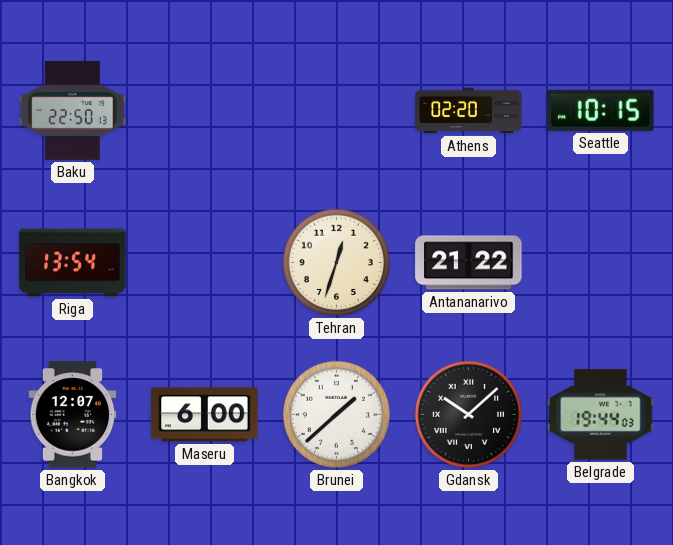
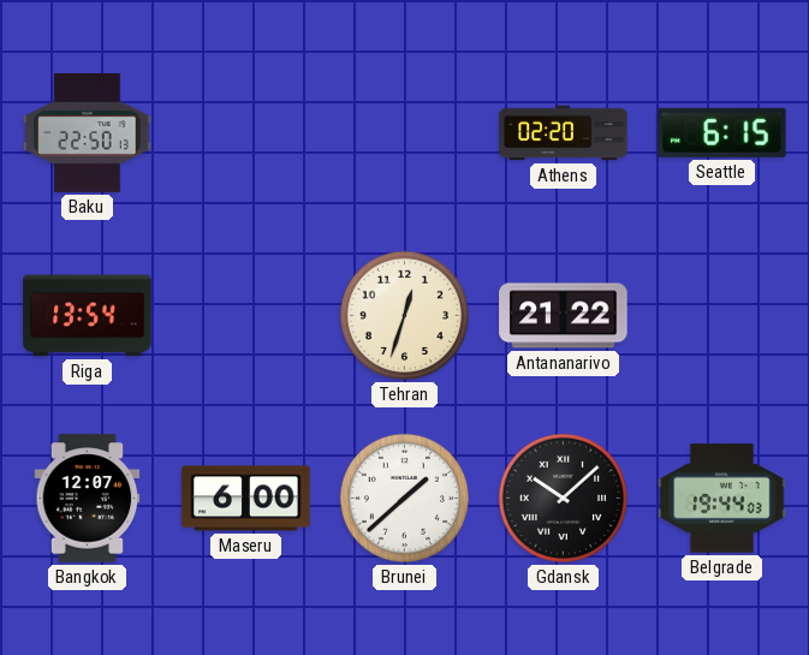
Seattle: 10:15 -> 6:15
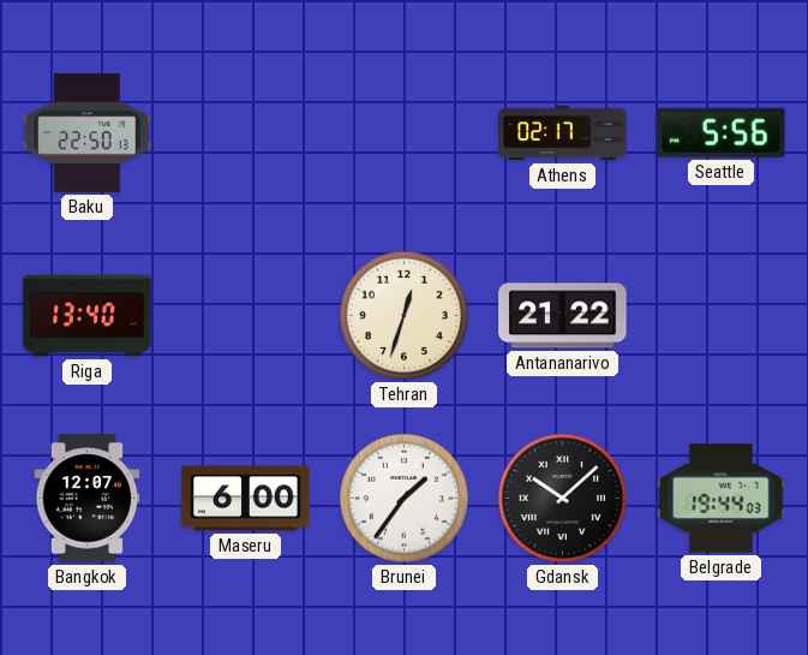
Athens: 02:20 -> 02:17
Seattle: 6:15 -> 5:56
Riga: 13:54 -> 13:40
Brunei: 1:38 -> 1:36
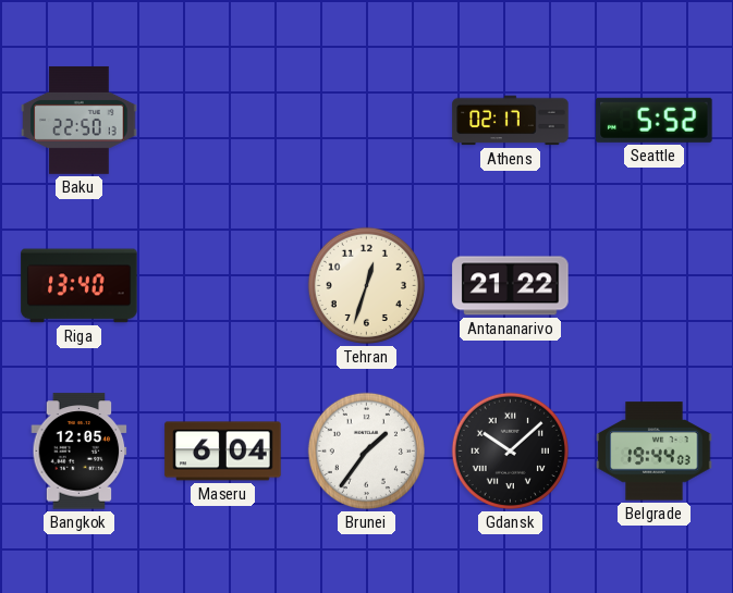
Seattle: 5:56 -> 5:52
Bangkok: 12:07 -> 12:05
Maseru: 6:00 -> 6:04
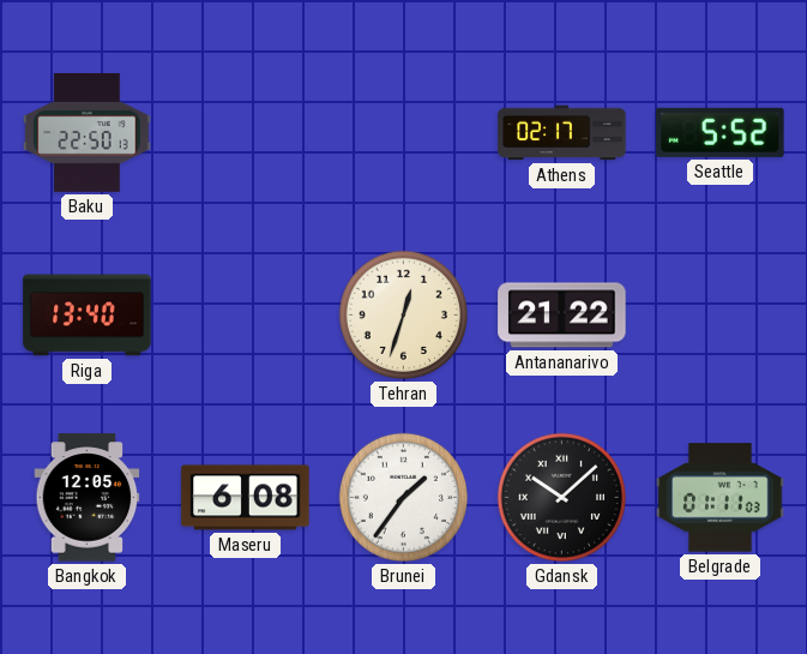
Maseru: 6:04 -> 6:08
Belgrade: 19:44 -> 01:11
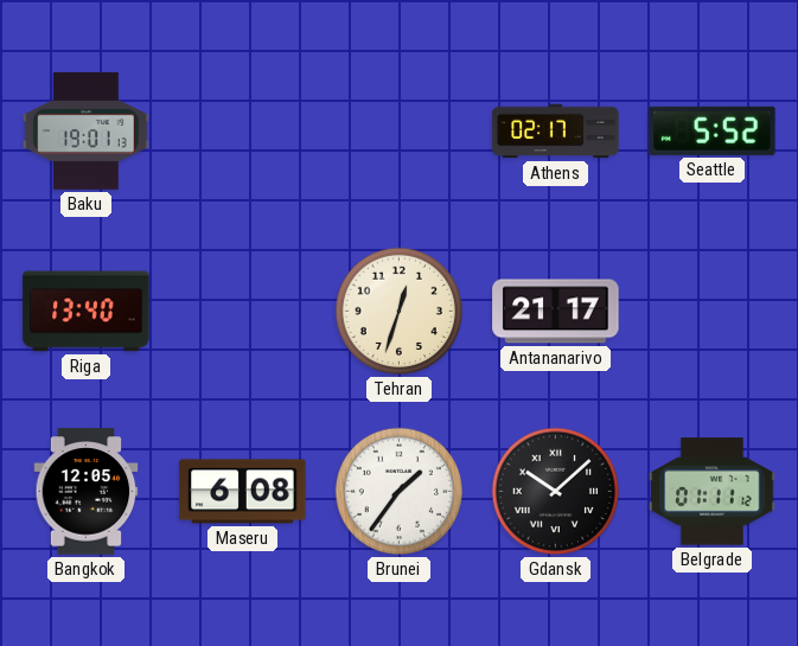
Baku: 22:50 -> 19:01
Antananarivo: 21:22 -> 21:17
Belgrade: 01:11:03 -> 01:11:12
